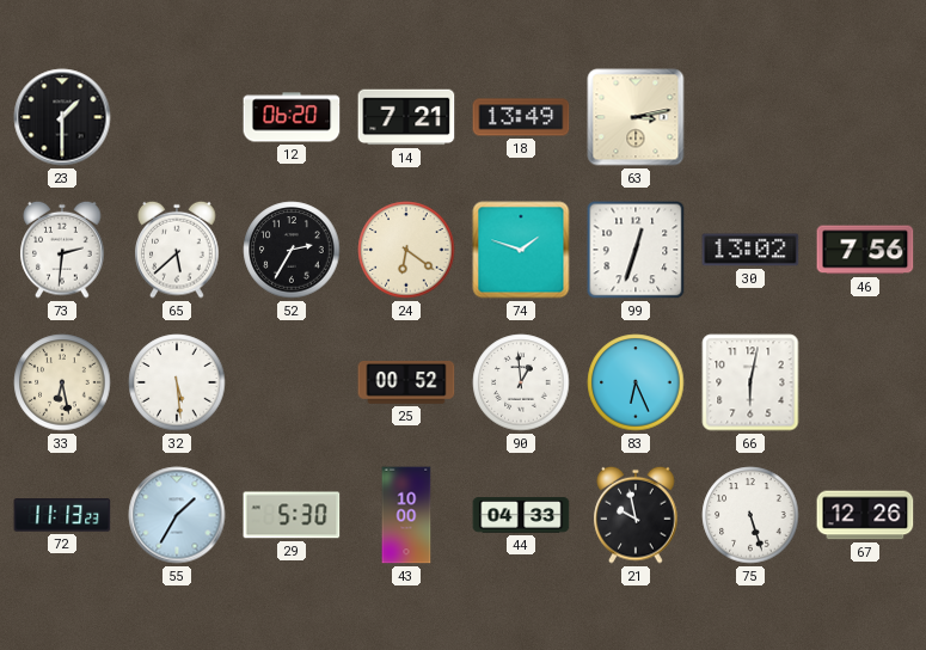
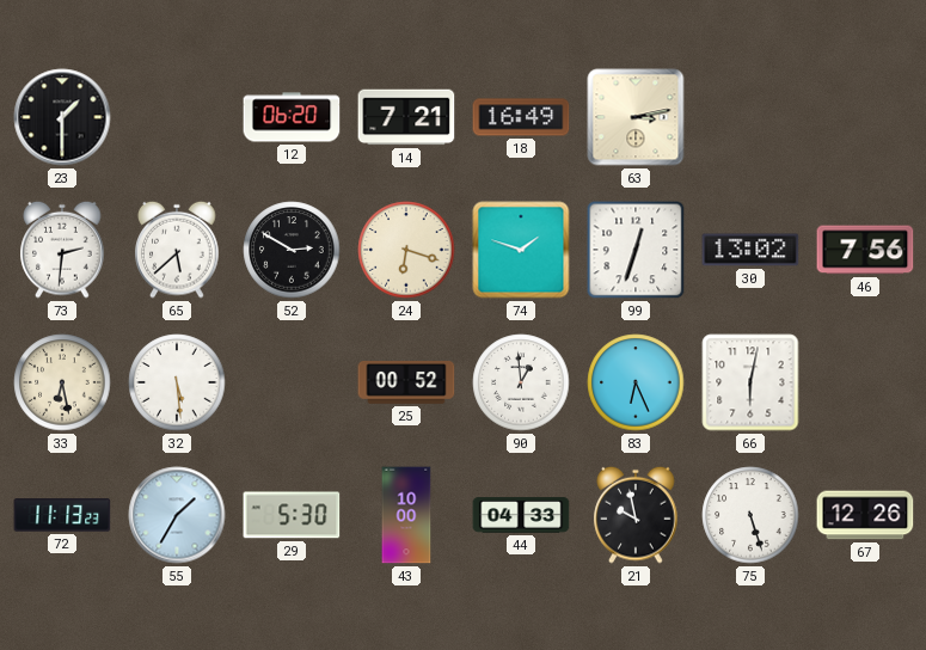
18: 13:49 -> 16:49
52: 2:35 -> 2:50
24: 6:21 -> 6:18
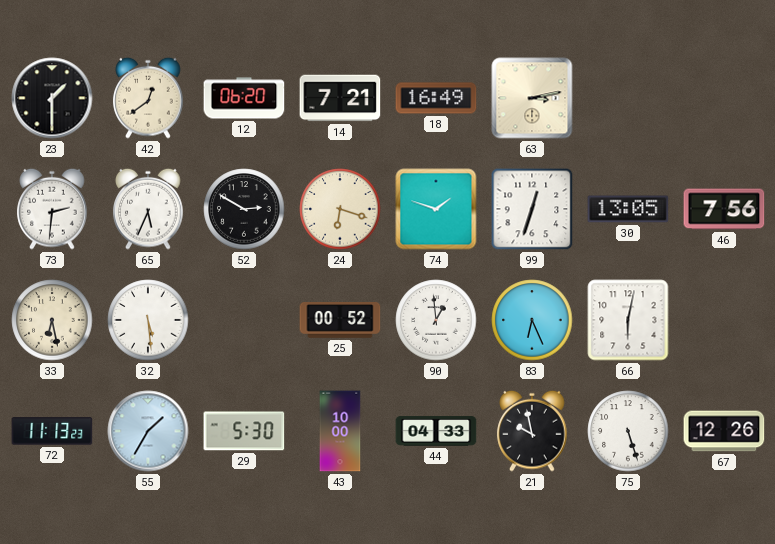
42: none -> 12:39
65: 5:38 -> 5:34
30: 13:02 -> 13:05
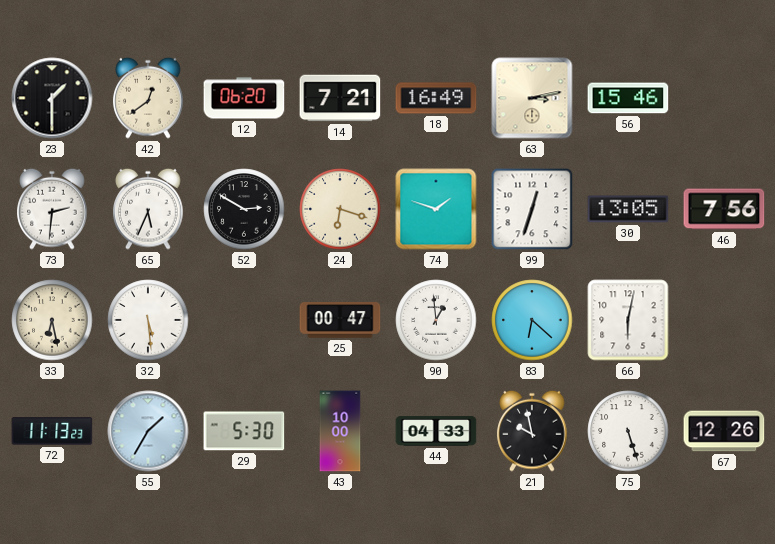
56: none -> 15:46
25: 00:52 -> 00:47
83: 6:26 -> 6:22
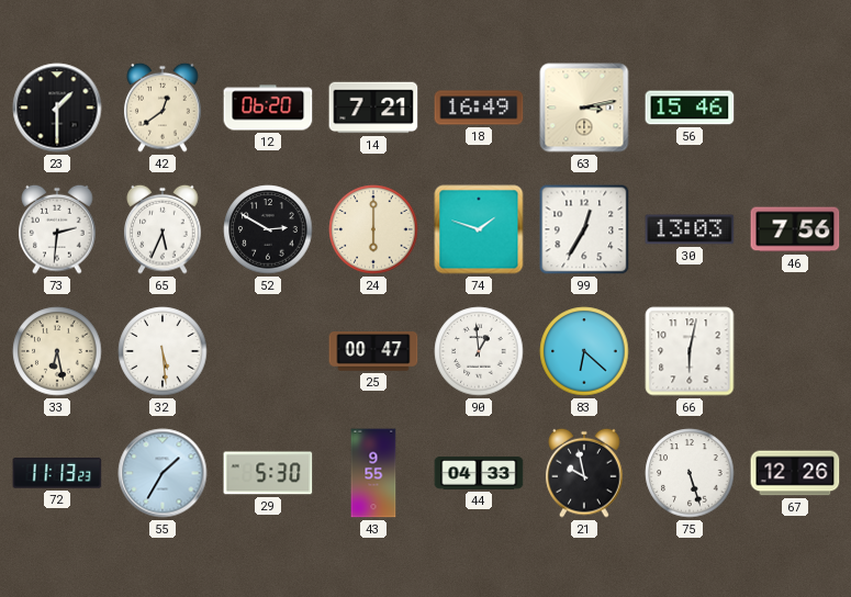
24: 6:18 -> 6:00
99: 12:33 -> 12:35
30: 13:05 -> 13:03
43: 10:00 -> 9:55
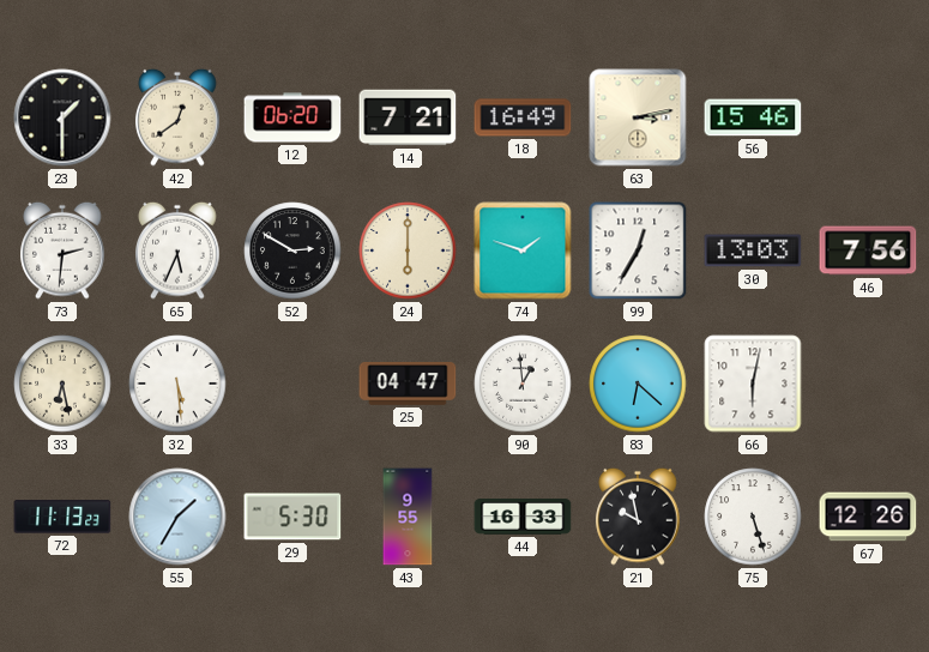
25: 00:47 -> 04:47
44: 04:33 -> 16:33
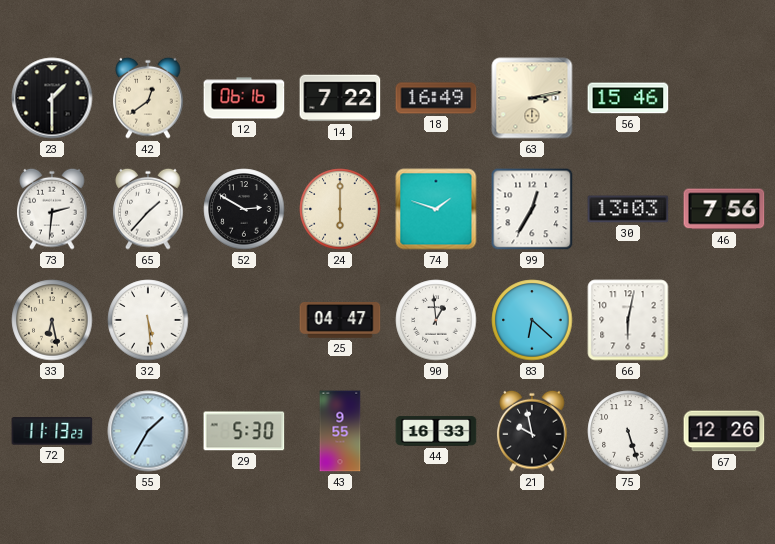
12: 06:20 -> 06:16
14: 7:21 -> 7:22
65: 5:34 -> 1:37
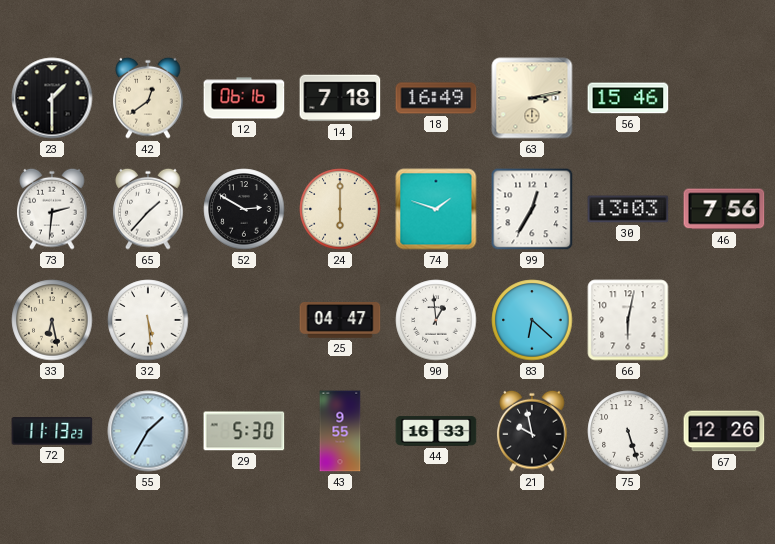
14: 7:22 -> 7:18
